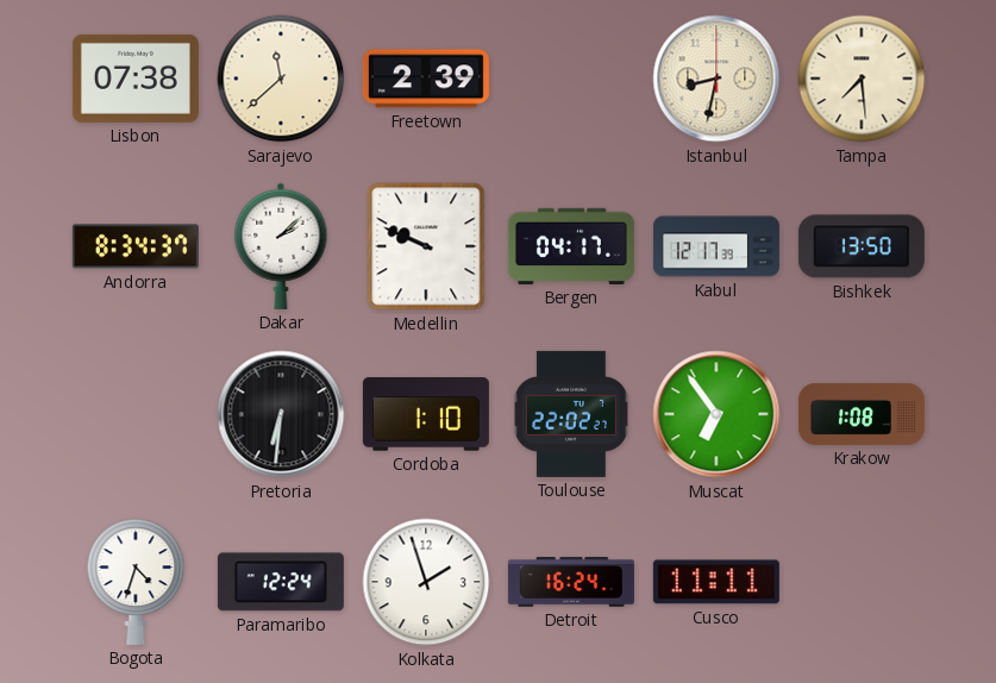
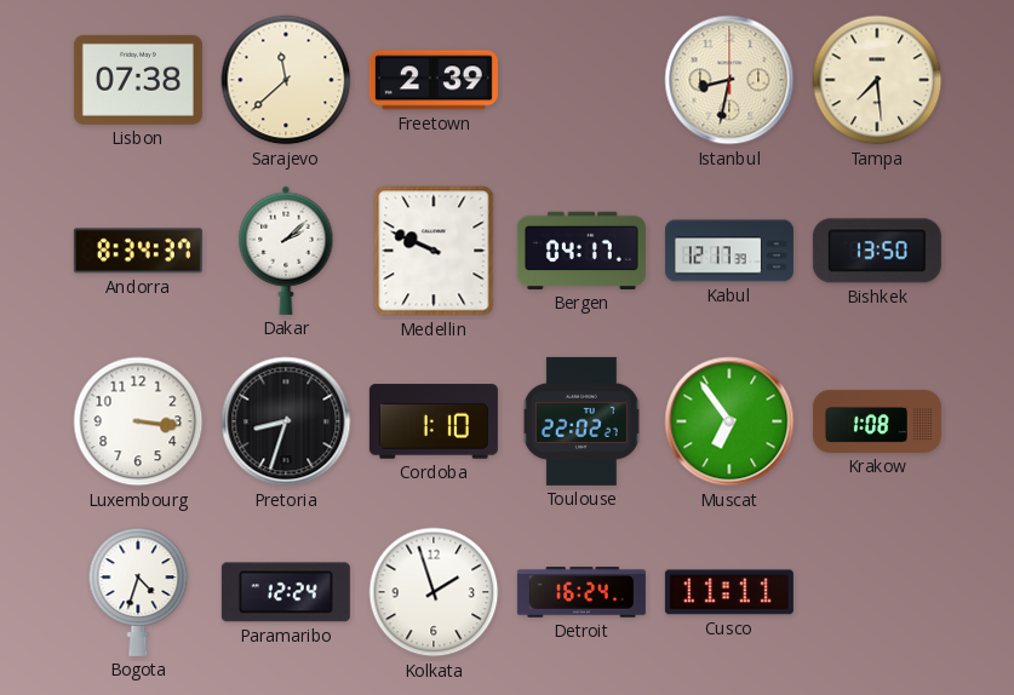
Luxembourg: none -> 3:16
Pretoria: 6:31 -> 8:33
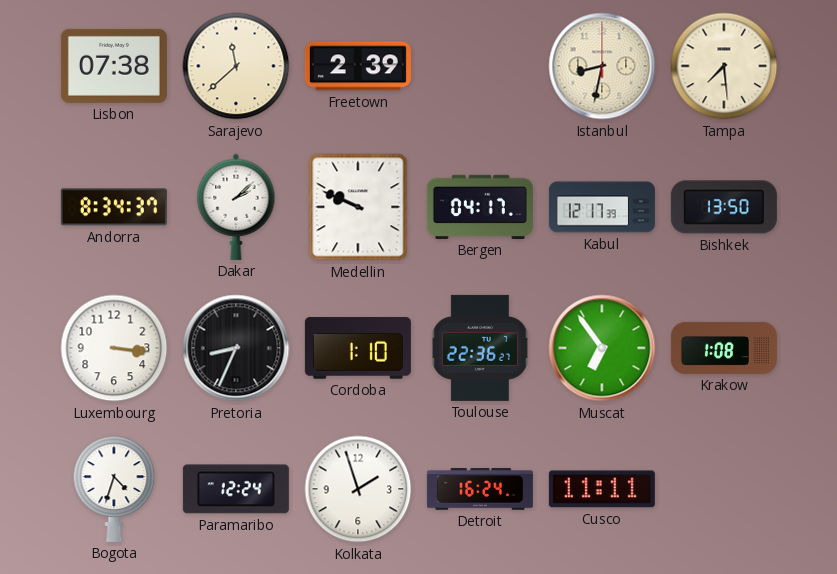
Pretoria: 8:33 -> 8:34
Toulouse: 22:02 -> 22:36
